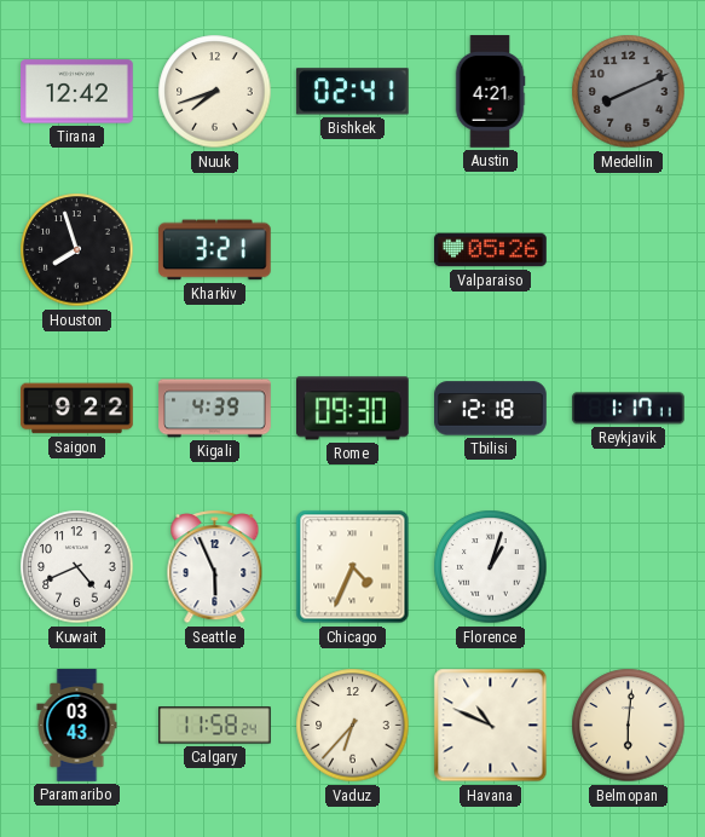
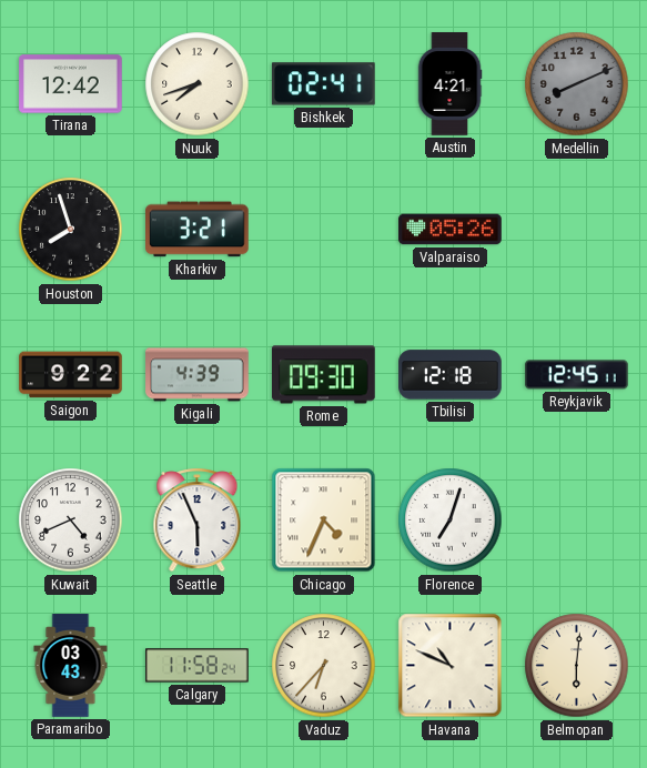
Reykjavik: 1:17 -> 12:45
Florence: 1:03 -> 7:03
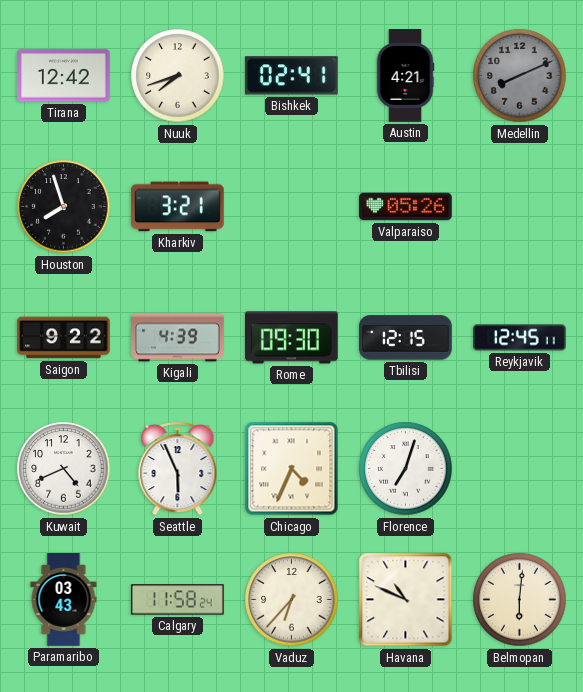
Tbilisi: 12:18 -> 12:15
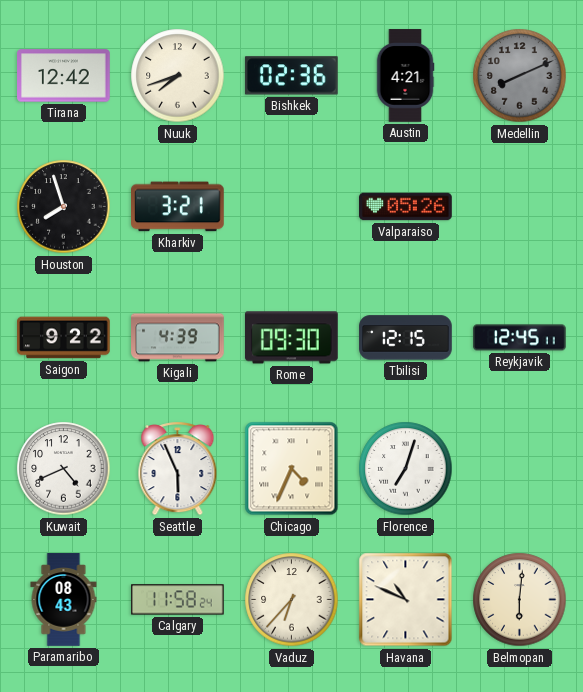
Bishkek: 02:41 -> 02:36
Paramaribo: 03:43 -> 08:43
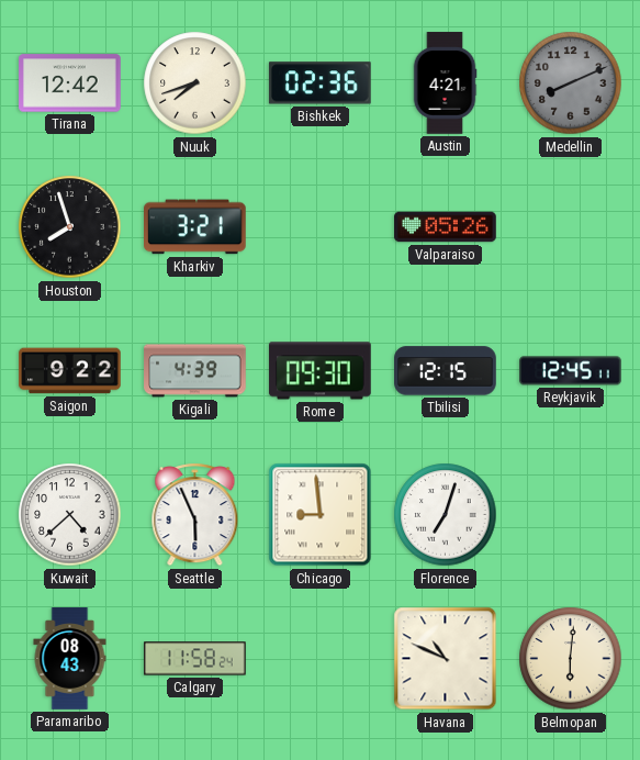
Kuwait: 4:41 -> 4:38
Chicago: 4:34 -> 8:59
Vaduz: 6:37 -> none
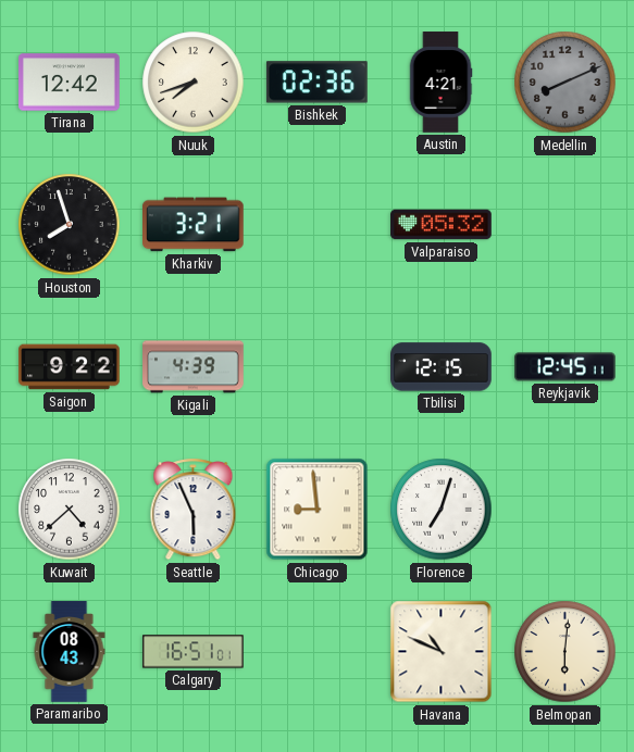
Valparaiso: 05:26 -> 05:32
Rome: 09:30 -> none
Calgary: 11:58 -> 16:51
